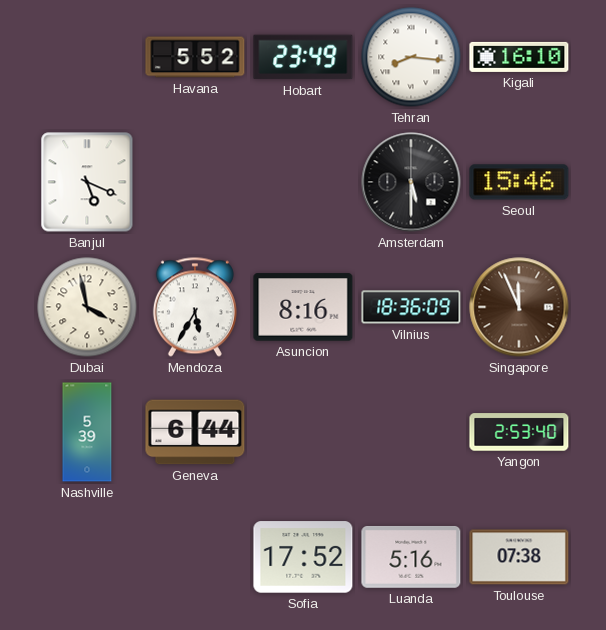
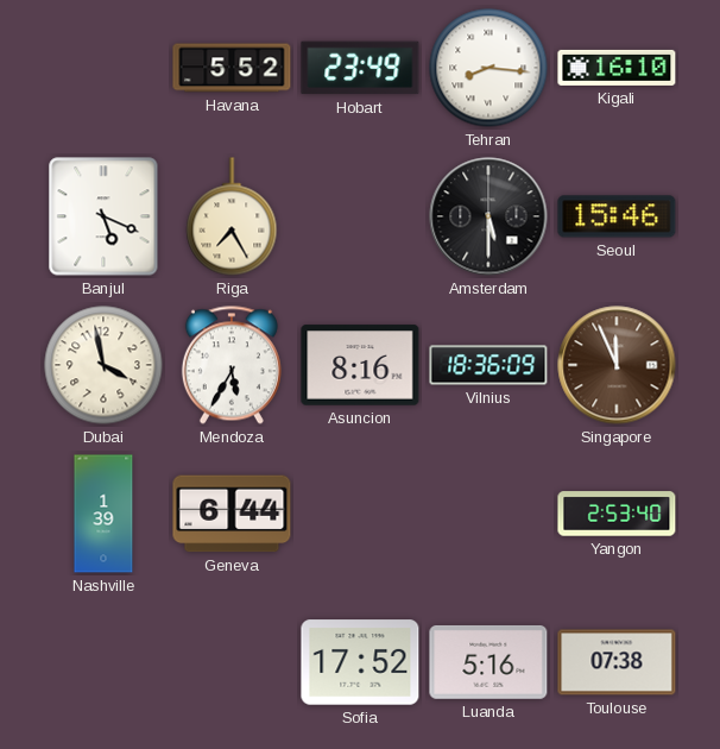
Riga: none -> 7:25
Nashville: 5:39 -> 1:39
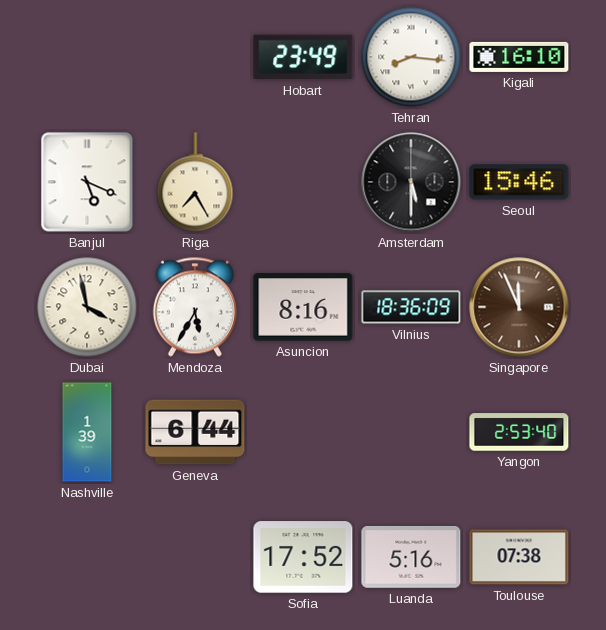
Havana: 5:52 -> none
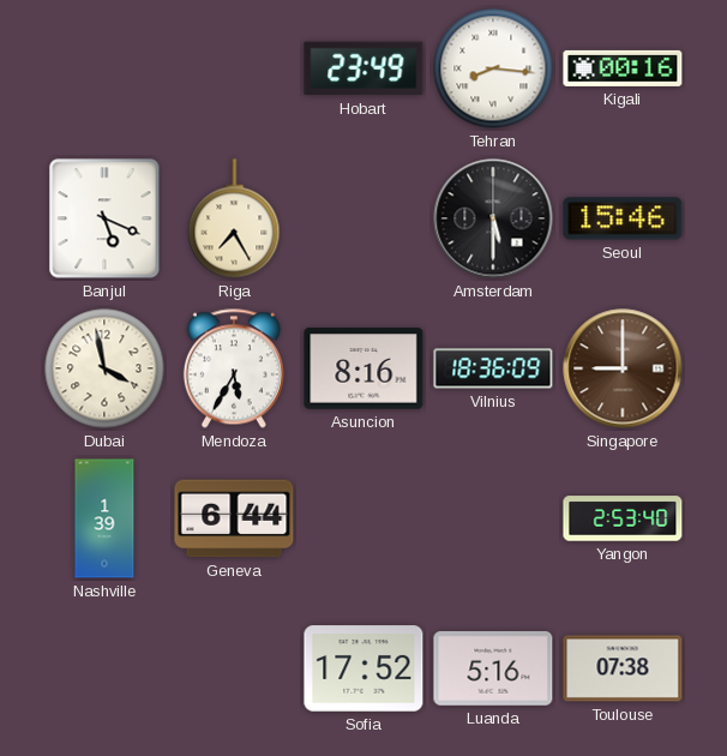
Kigali: 16:10 -> 00:16
Singapore: 11:56 -> 9:00
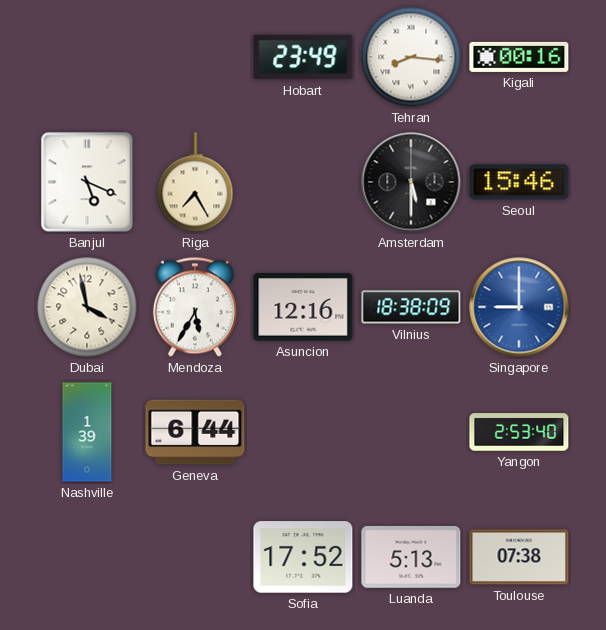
Asuncion: 8:16 -> 12:16
Vilnius: 18:36 -> 18:38
Singapore dial: brown -> blue
Luanda: 5:16 -> 5:13
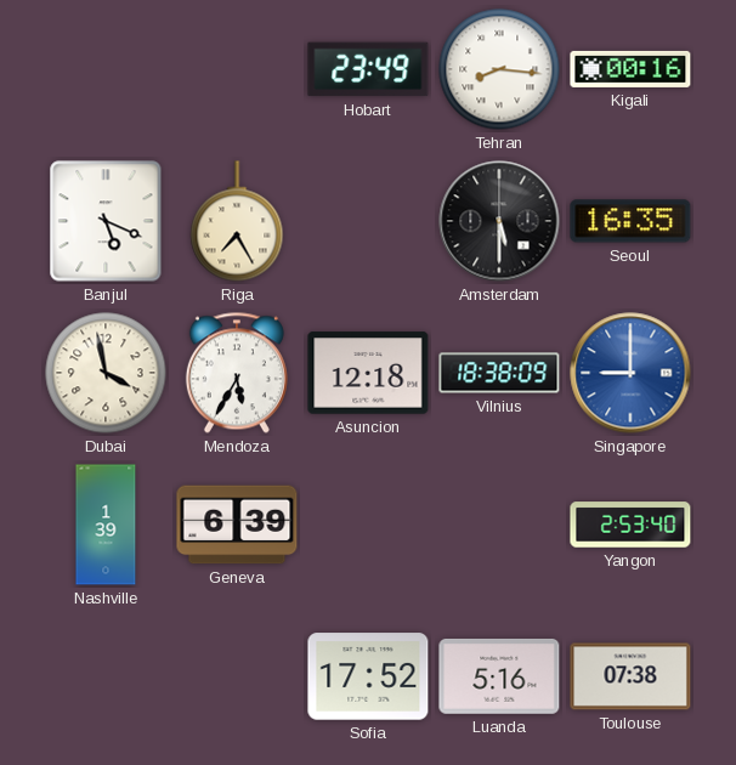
Seoul: 15:46 -> 16:35
Asuncion: 12:16 -> 12:18
Geneva: 6:44 -> 6:39
Luanda: 5:13 -> 5:16
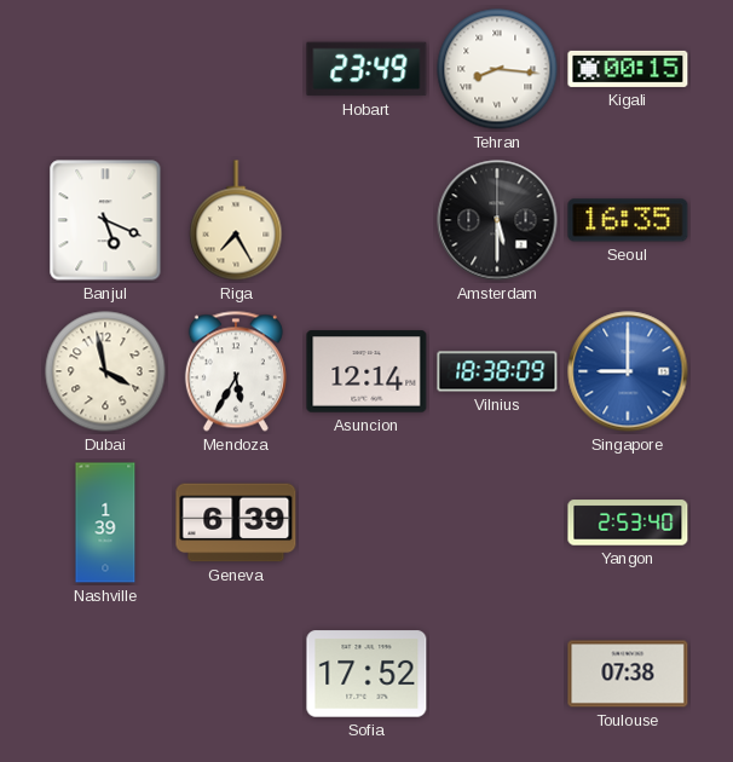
Kigali: 00:16 -> 00:15
Asuncion: 12:18 -> 12:14
Luanda: 5:16 -> none
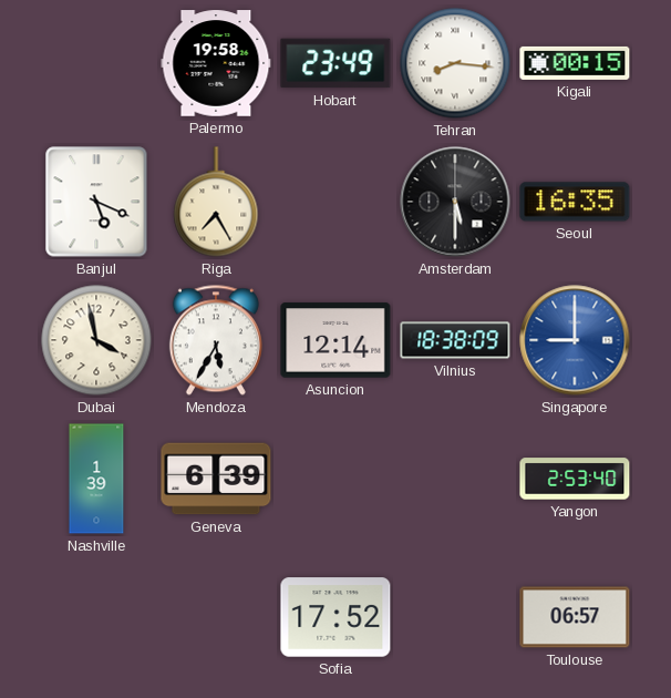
Palermo: none -> 19:58
Toulouse: 07:38 -> 06:57
